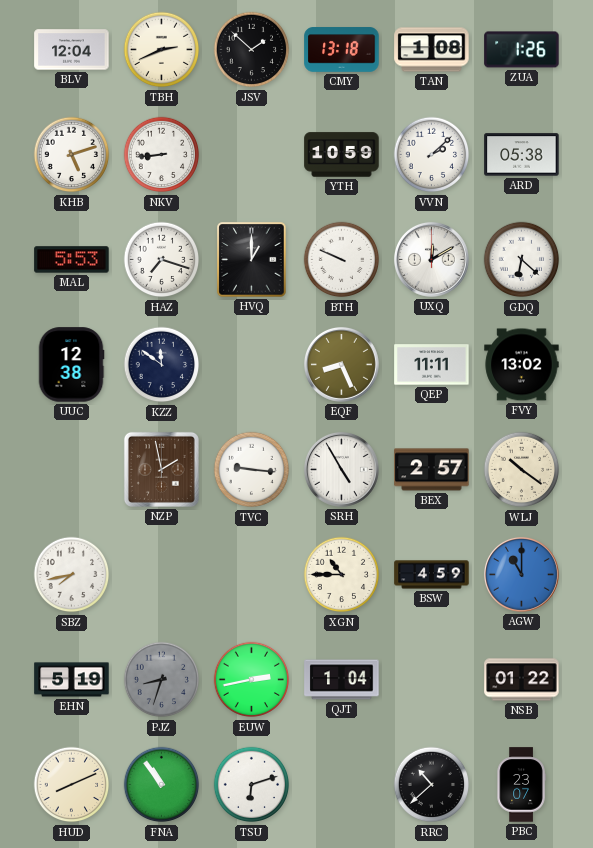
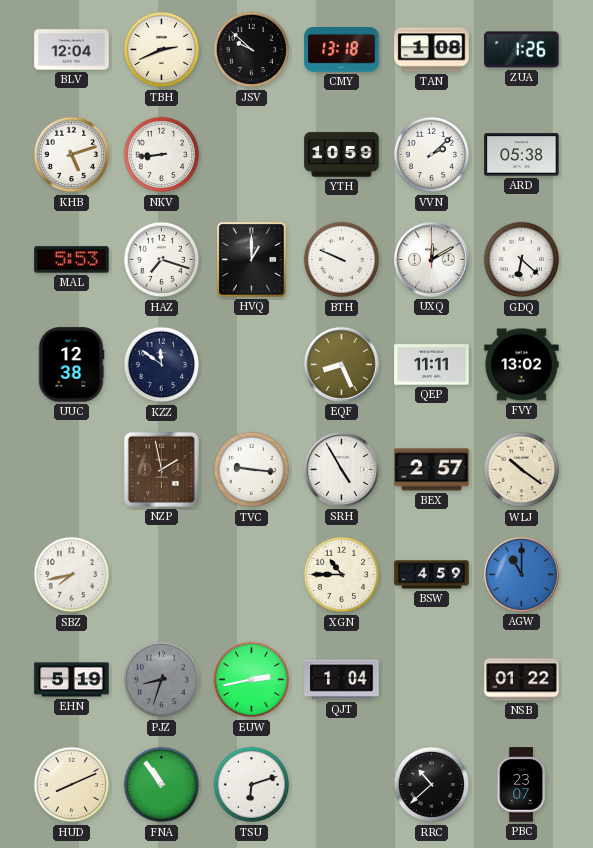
JSV: 1:52 -> 9:52
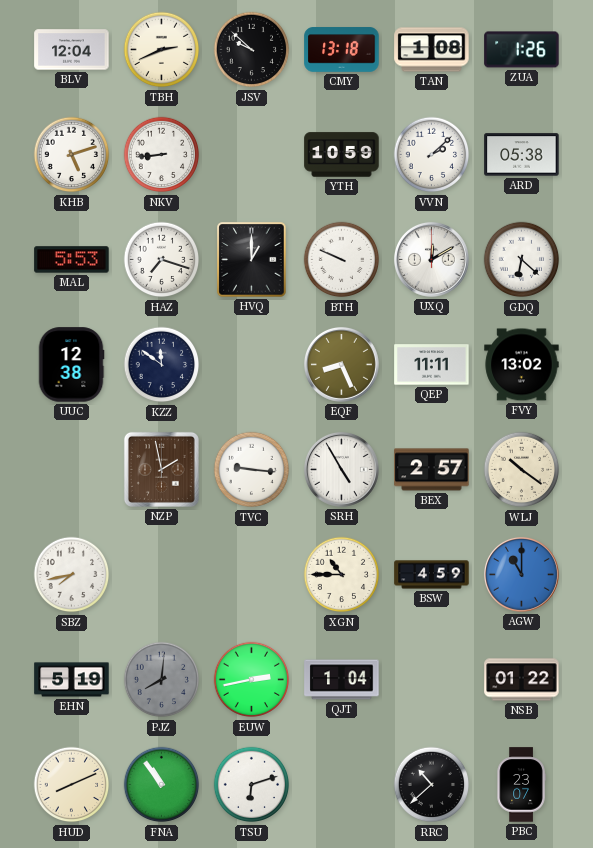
PJZ: 8:33 -> 8:01
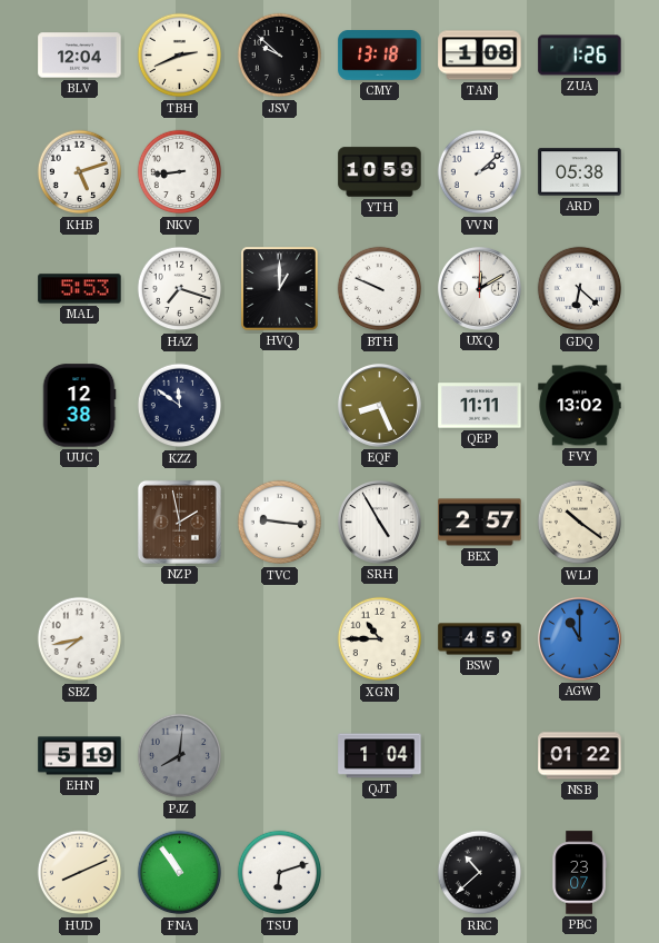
EUW: 2:43 -> none
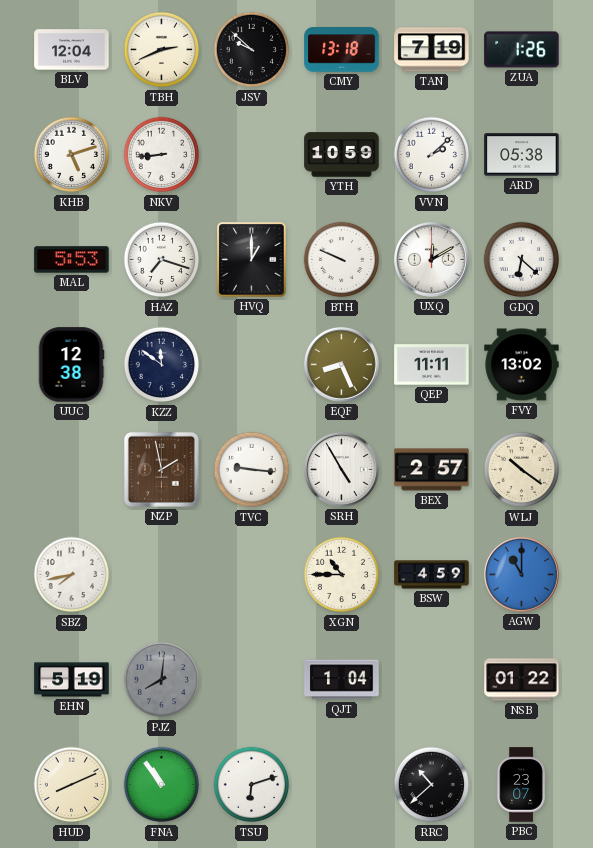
TAN: 1:08 -> 7:19
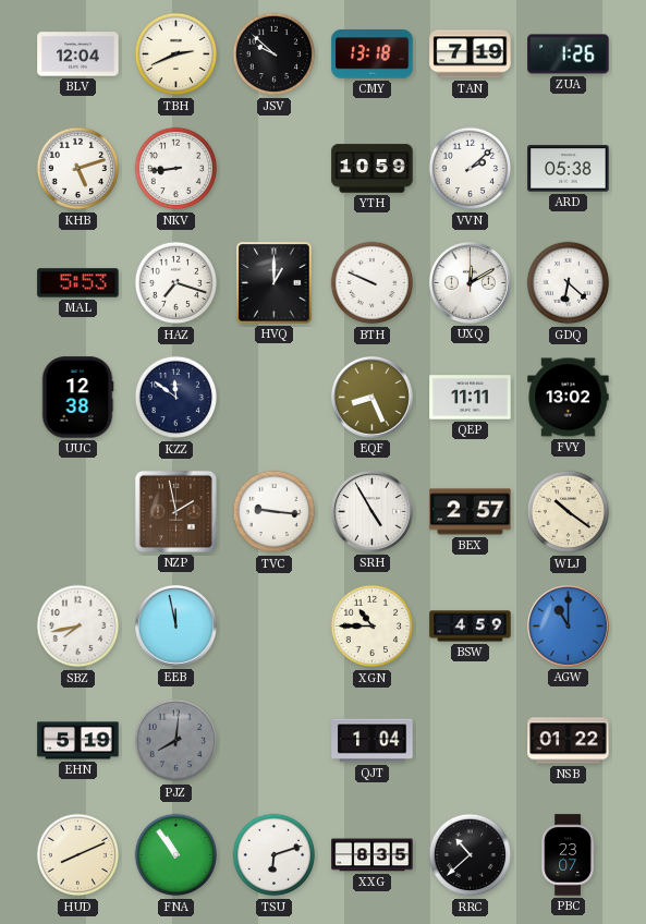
EEB: none -> 11:58
XXG: none -> 8:35
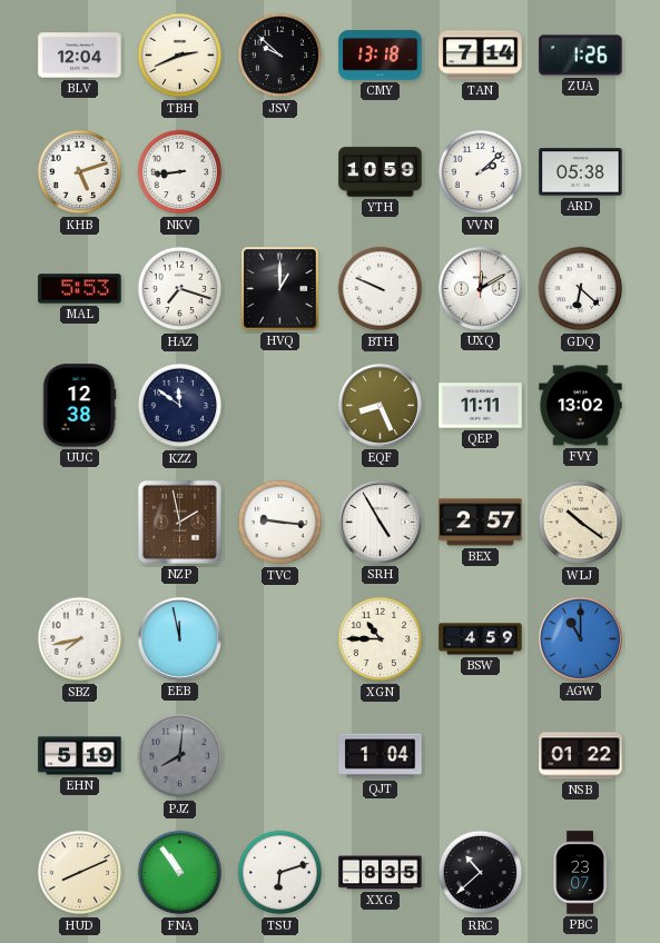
TAN: 7:19 -> 7:14
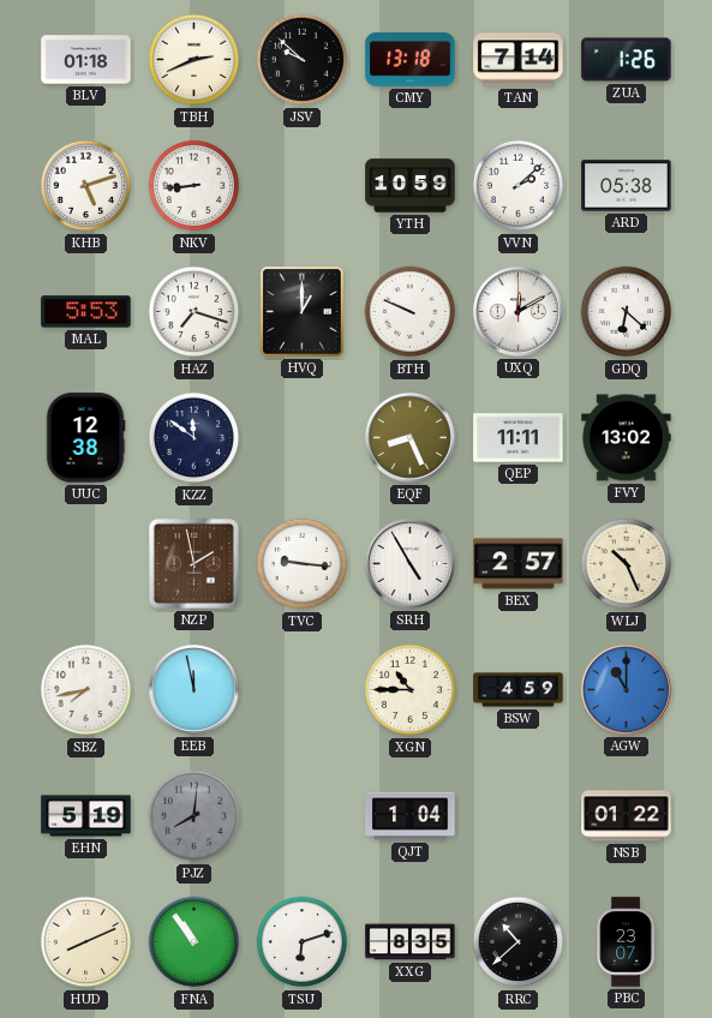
BLV: 12:04 -> 01:18
WLJ: 10:21 -> 10:26
